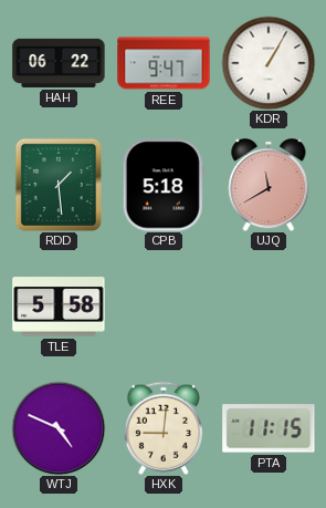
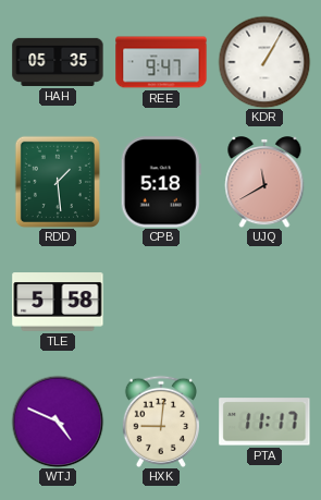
HAH: 06:22 -> 05:35
PTA: 11:15 -> 11:17
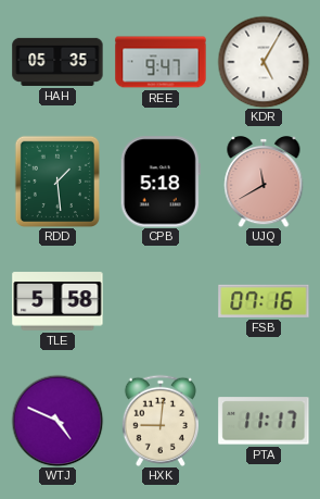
KDR: 1:05 -> 5:05
FSB: none -> 07:16
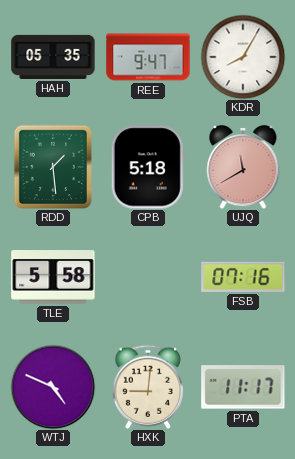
KDR: 5:05 -> 8:05
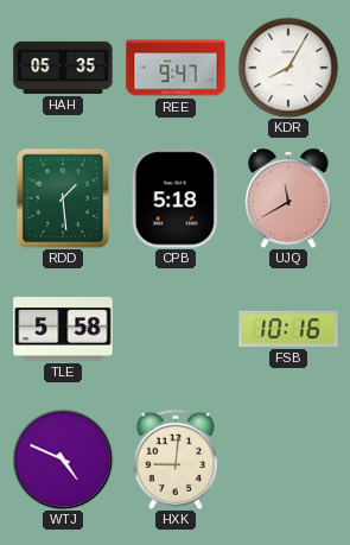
FSB: 07:16 -> 10:16
PTA: 11:17 -> none
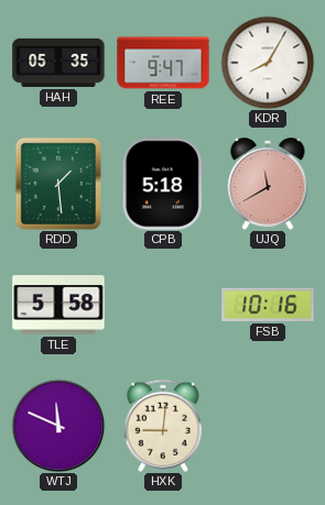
WTJ: 4:49 -> 11:49
